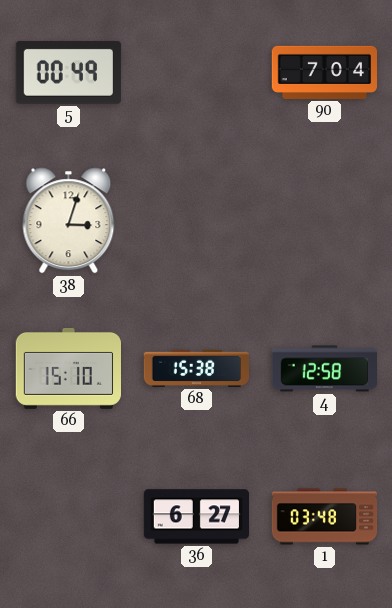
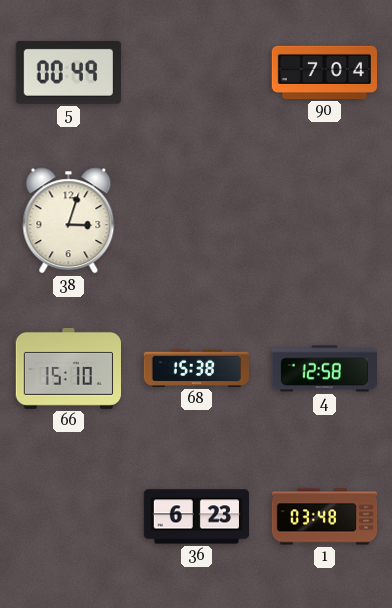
36: 6:27 -> 6:23
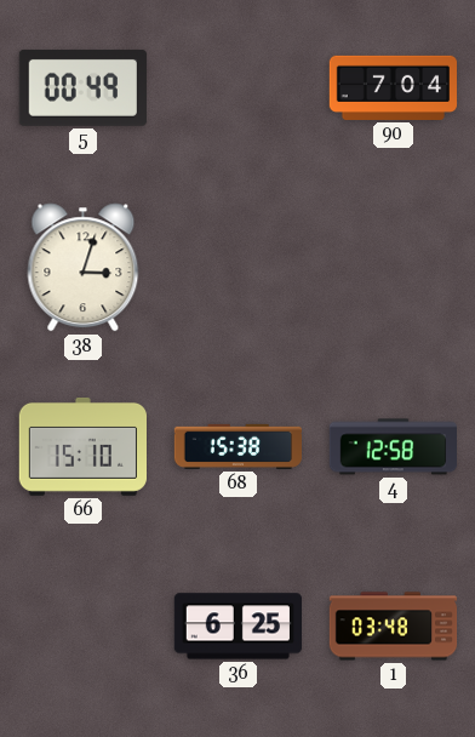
36: 6:23 -> 6:25
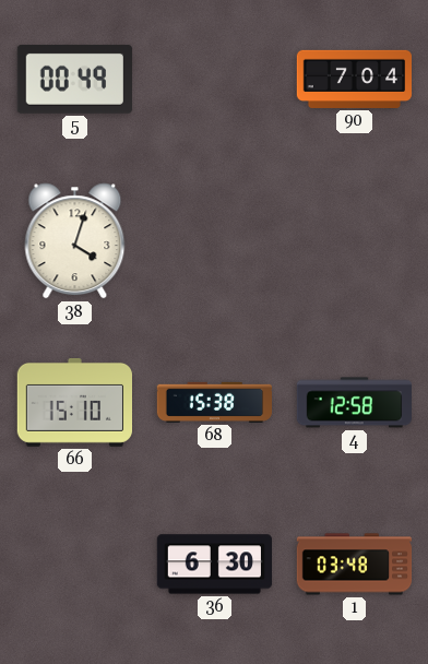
38: 3:03 -> 4:03
36: 6:25 -> 6:30
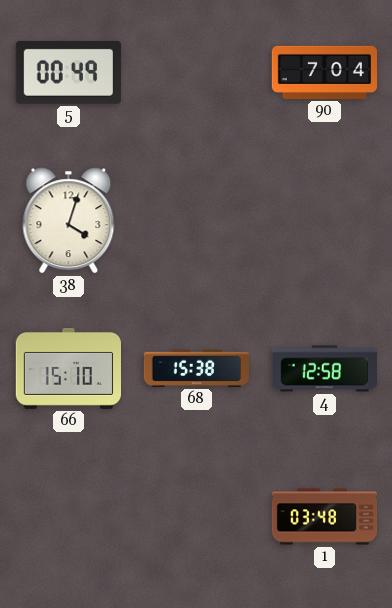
36: 6:30 -> none
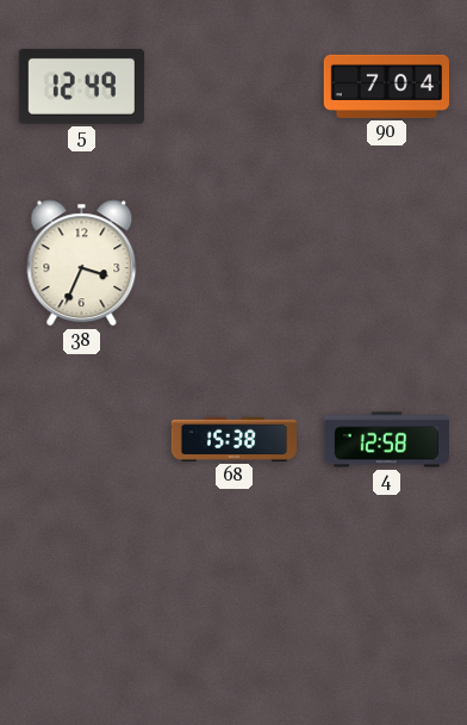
5: 00:49 -> 12:49
38: 4:03 -> 3:34
66: 15:10 -> none
1: 03:48 -> none
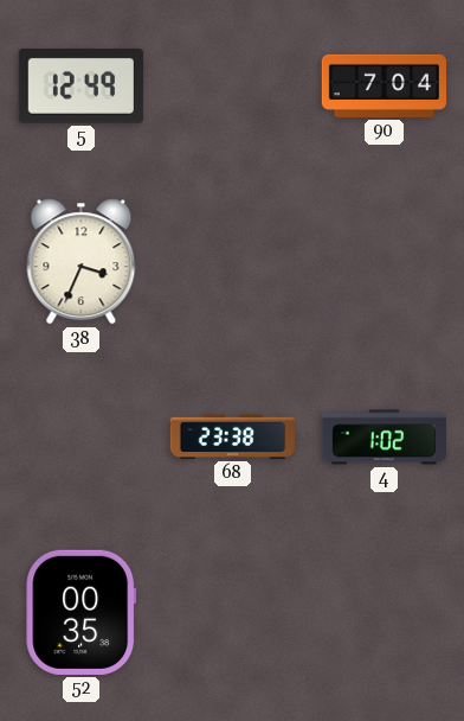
68: 15:38 -> 23:38
4: 12:58 -> 1:02
52: none -> 00:35
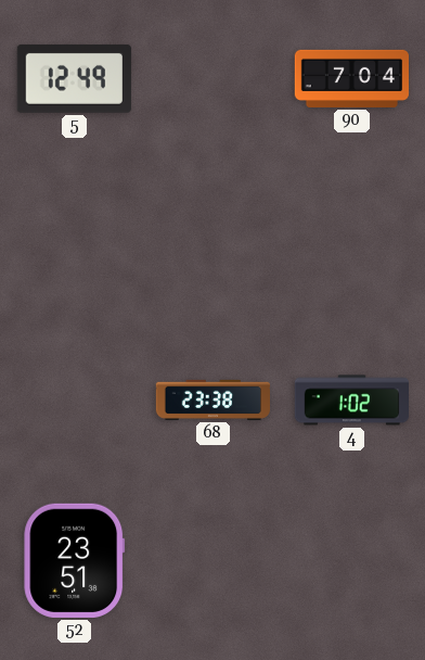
38: 3:34 -> none
52: 00:35 -> 23:51
